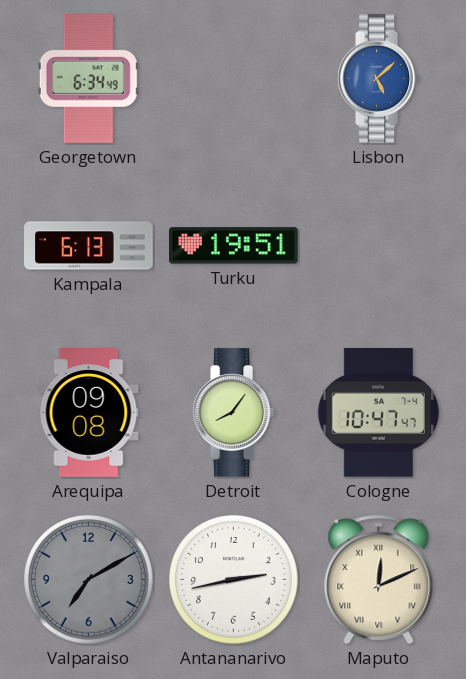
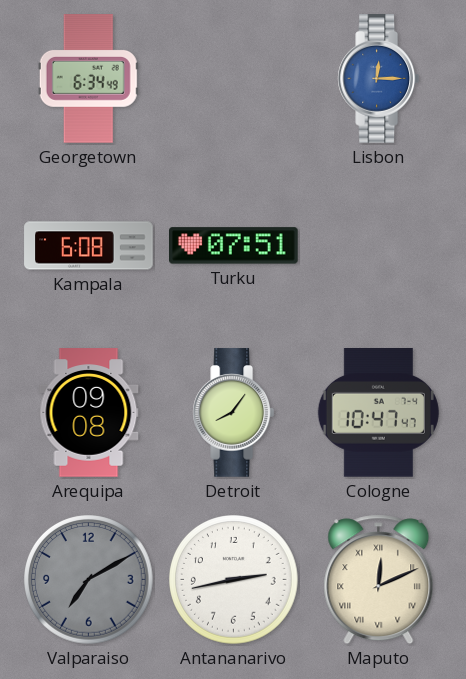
Lisbon: 5:08 -> 12:15
Kampala: 6:13 -> 6:08
Turku: 19:51 -> 07:51
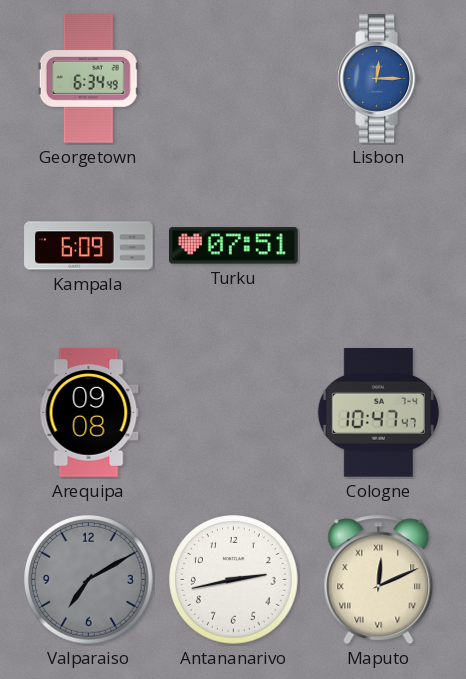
Kampala: 6:08 -> 6:09
Detroit: 8:06 -> none
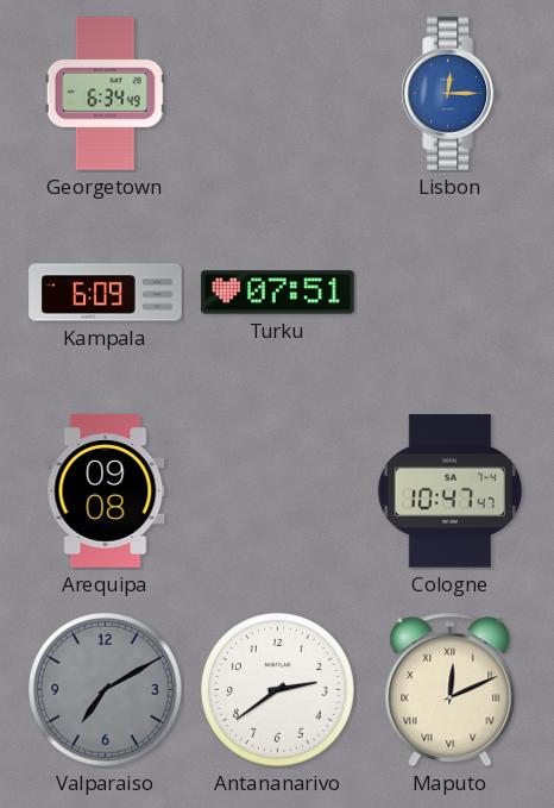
Antananarivo: 2:43 -> 2:39
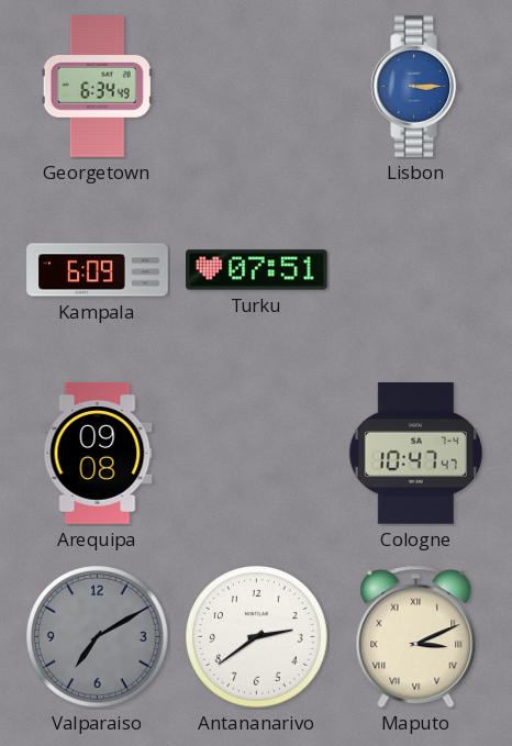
Lisbon: 12:15 -> 3:15
Maputo: 12:11 -> 3:11
